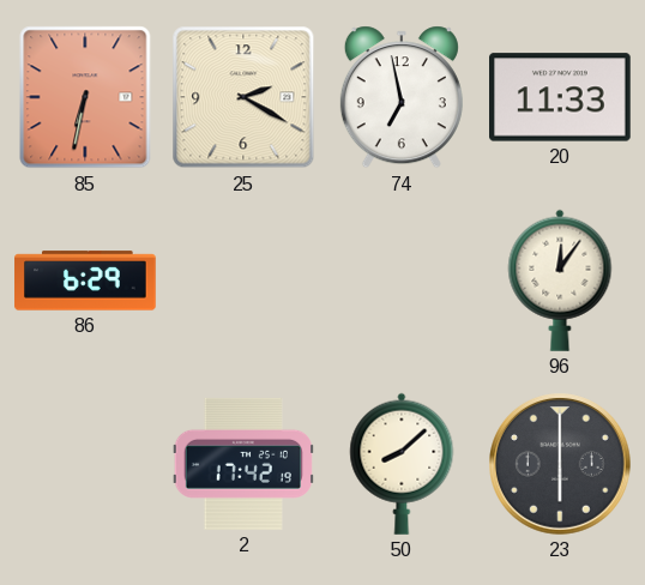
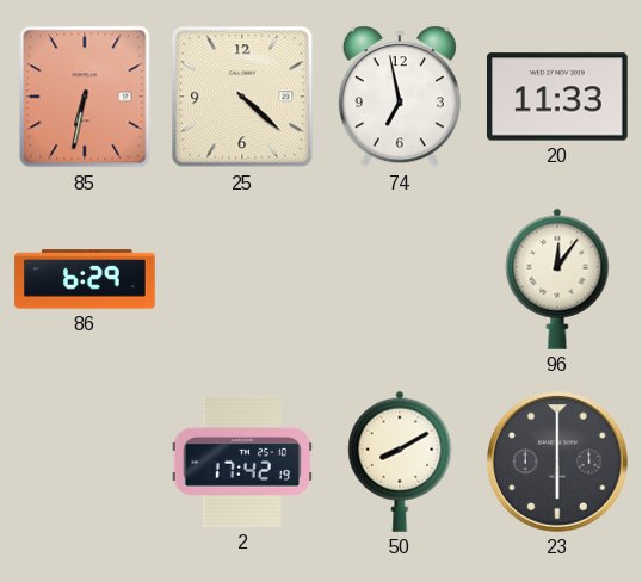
25: 2:20 -> 4:22
50: 8:08 -> 8:10
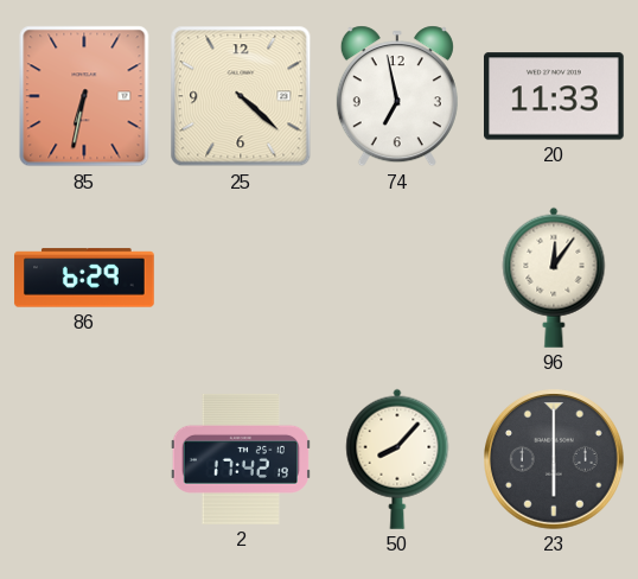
50: 8:10 -> 8:07
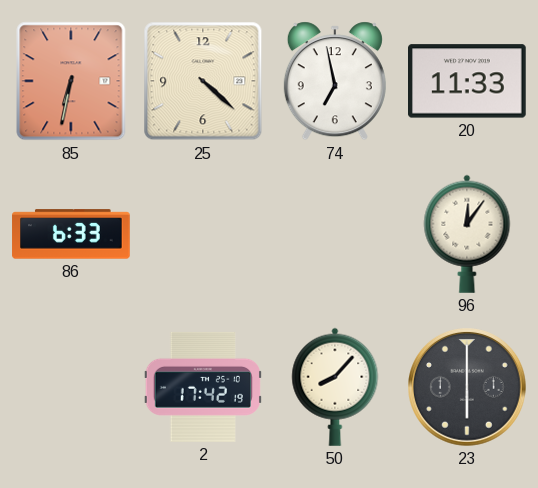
86: 6:29 -> 6:33
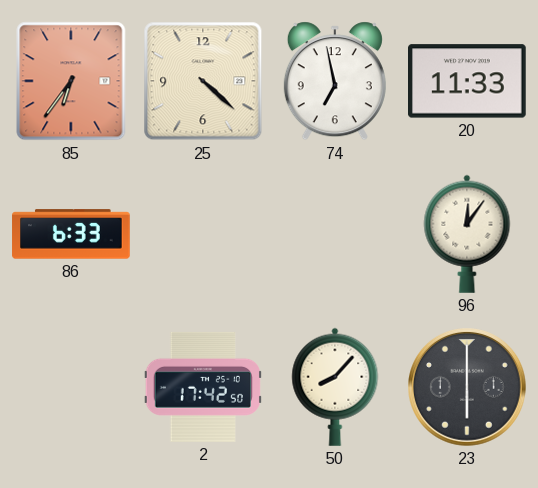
85: 6:32 -> 6:36
2: 17:42:19 -> 17:42:50
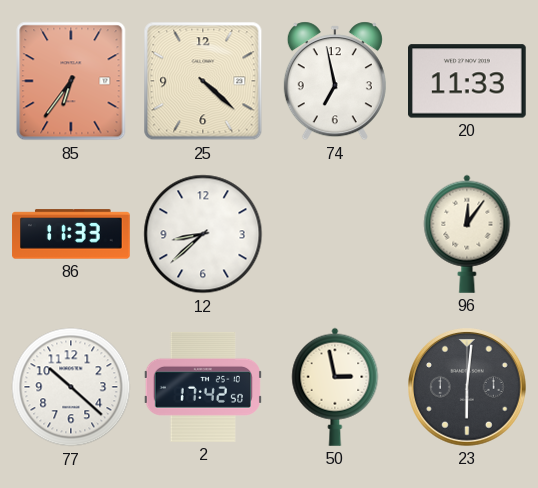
86: 6:33 -> 11:33
12: none -> 8:38
77: none -> 10:22
50: 8:07 -> 2:58
23: 6:00 -> 6:01
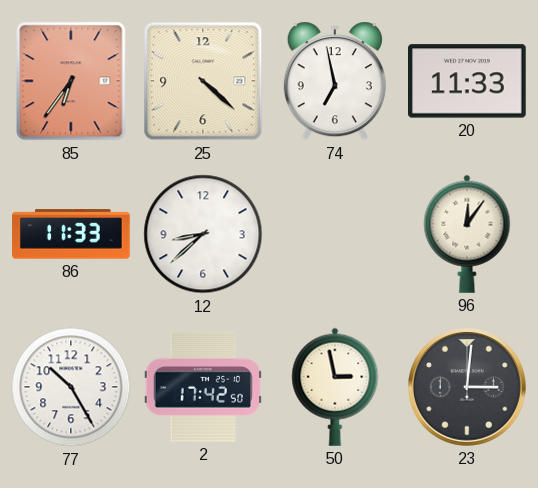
77: 10:22 -> 10:25
23: 6:01 -> 3:01
